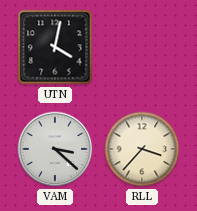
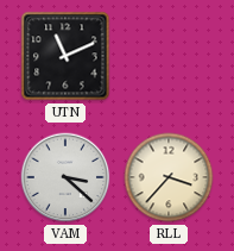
UTN: 4:02 -> 11:11
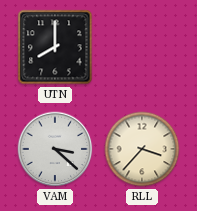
UTN: 11:11 -> 8:00
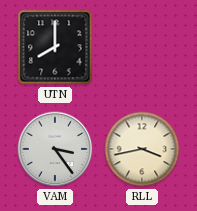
VAM: 3:22 -> 3:24
RLL: 3:37 -> 3:43
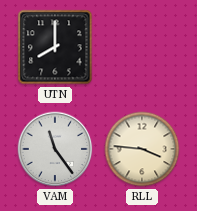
VAM: 3:24 -> 11:24
RLL: 3:43 -> 3:46
